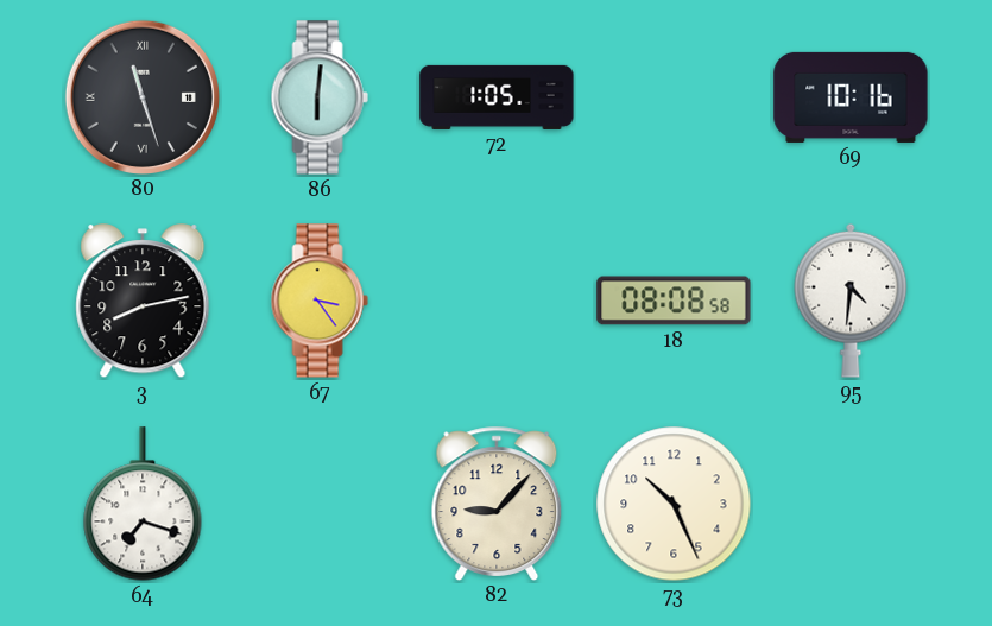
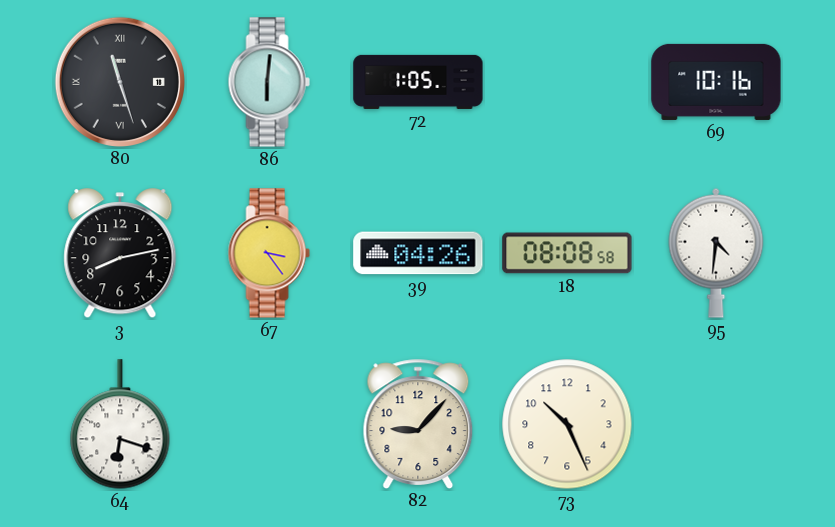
39: none -> 04:26
64: 7:18 -> 6:18
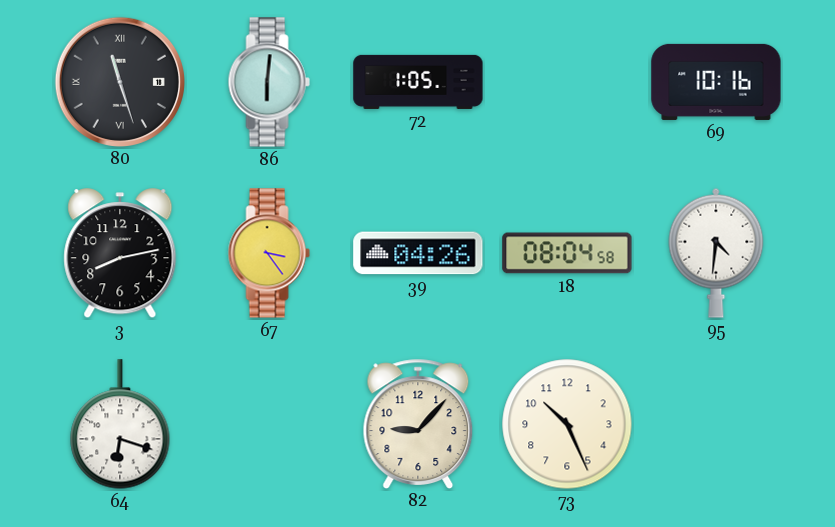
18: 08:08 -> 08:04
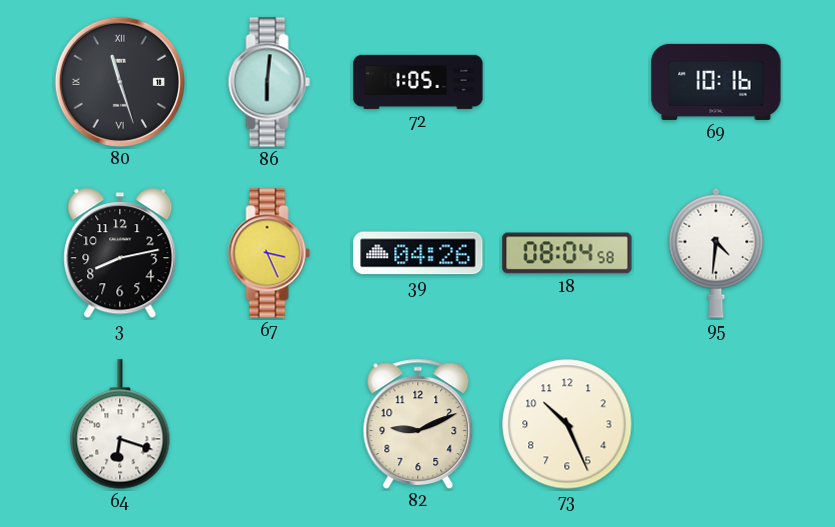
67: 3:24 -> 3:26
82: 9:07 -> 9:11
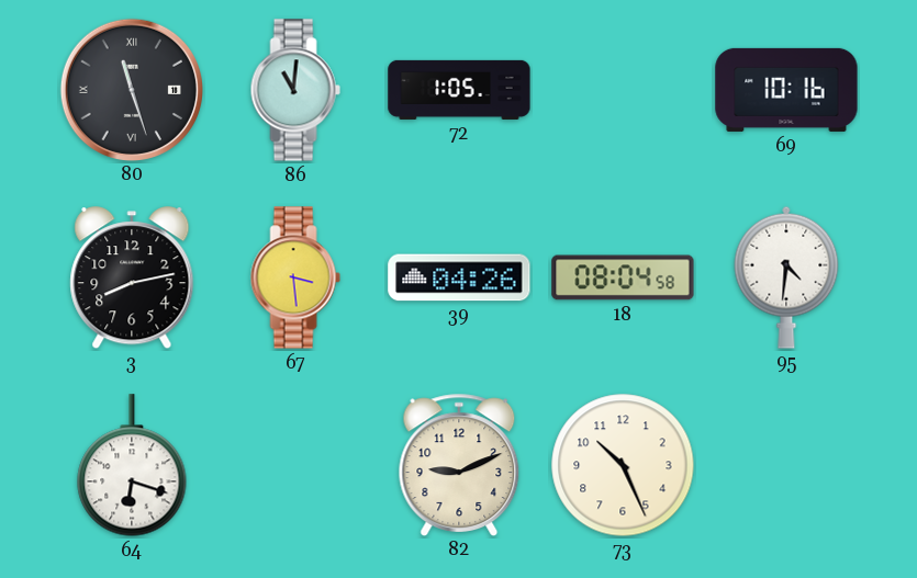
86: 6:01 -> 11:01
67: 3:26 -> 3:29
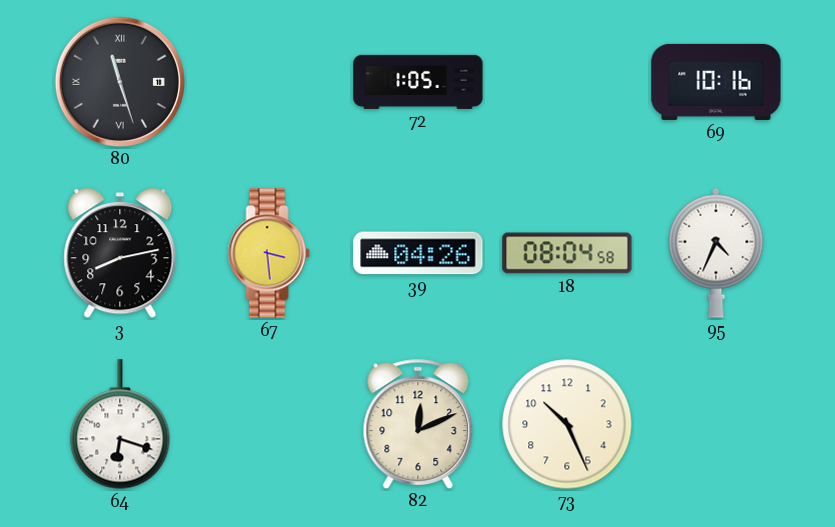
86: 11:01 -> none
95: 4:31 -> 4:34
82: 9:11 -> 12:11
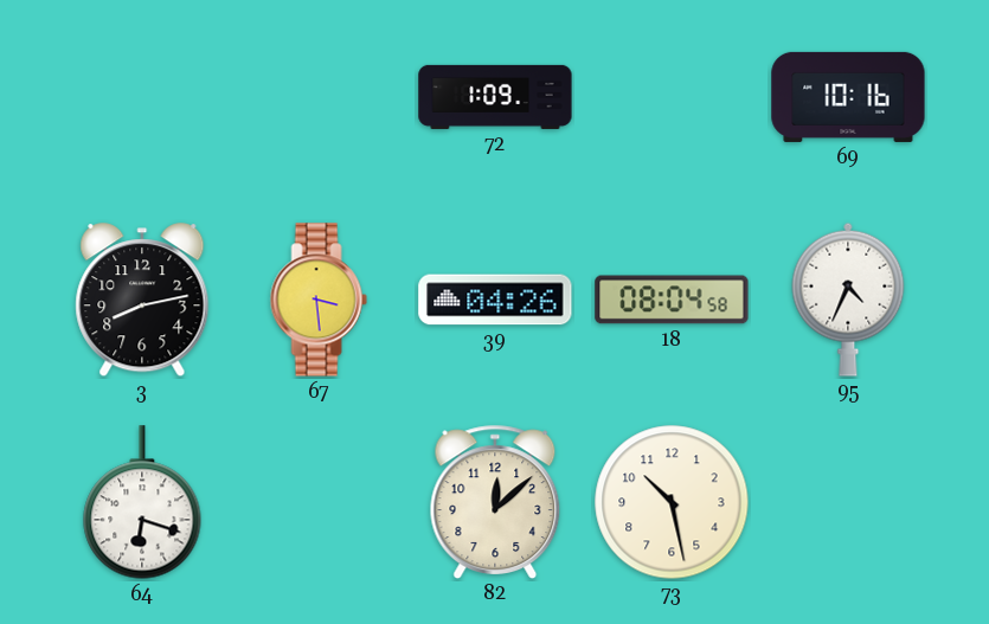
80: 11:27 -> none
72: 1:05 -> 1:09
82: 12:11 -> 12:08
73: 10:26 -> 10:28
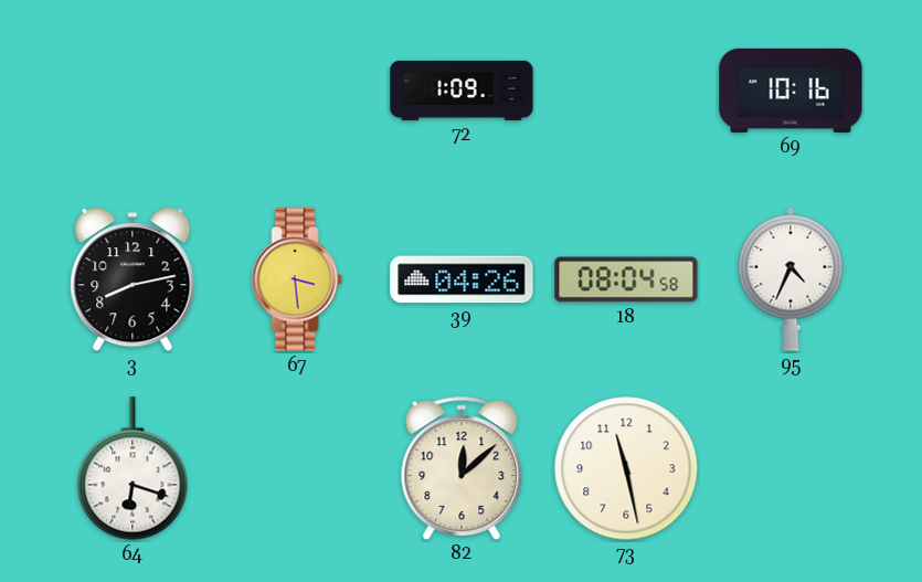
73: 10:28 -> 11:28
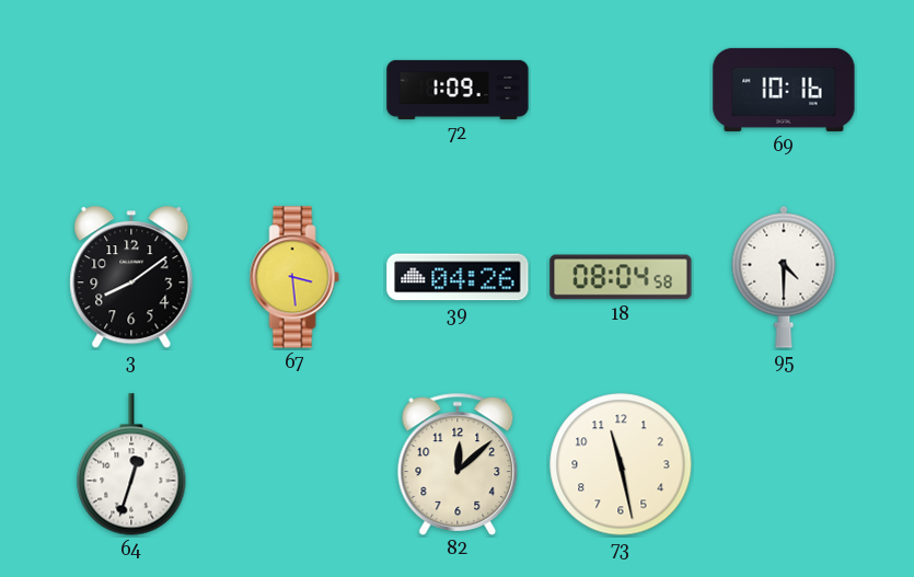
3: 8:13 -> 8:09
95: 4:34 -> 4:30
64: 6:18 -> 12:33
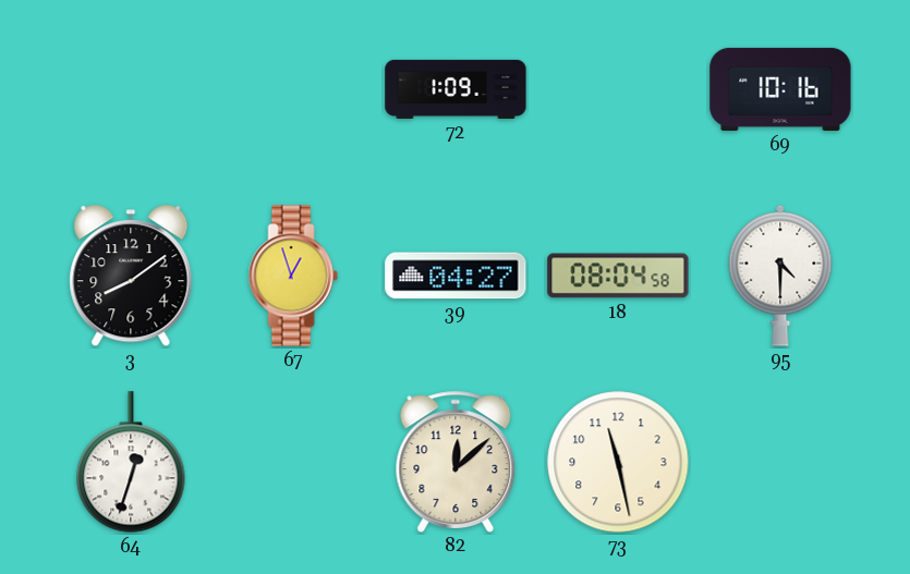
67: 3:29 -> 12:57
39: 04:26 -> 04:27
